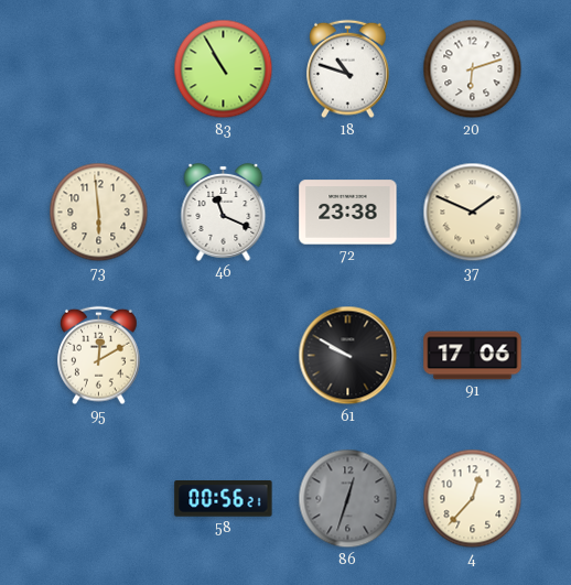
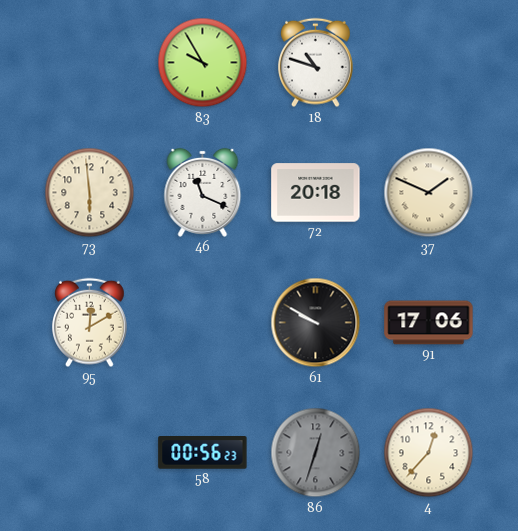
83: 10:55 -> 9:55
20: 6:12 -> none
72: 23:38 -> 20:18
58: 00:56:21 -> 00:56:23
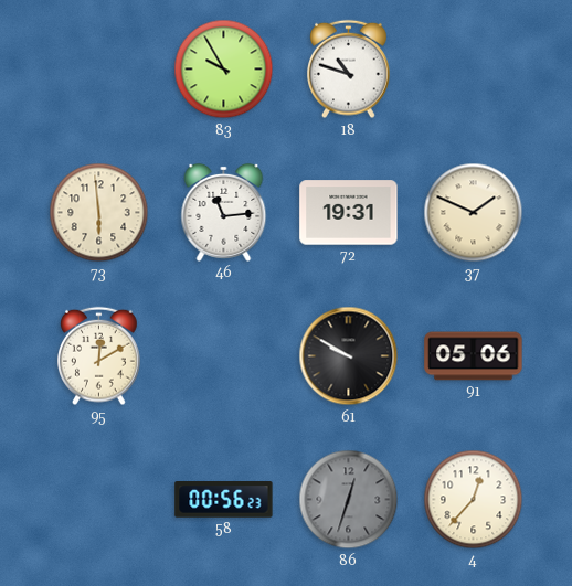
46: 11:19 -> 11:14
72: 20:18 -> 19:31
91: 17:06 -> 05:06
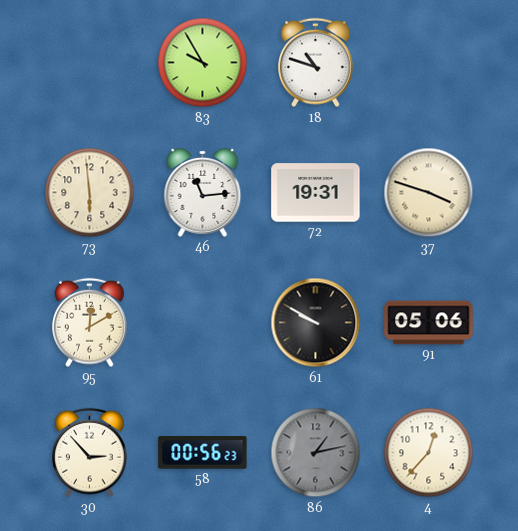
37: 1:49 -> 3:48
30: none -> 2:53
86: 12:33 -> 1:13
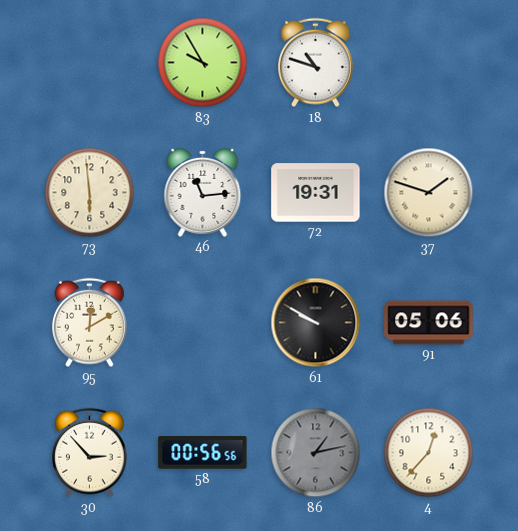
37: 3:48 -> 1:48
58: 00:56:23 -> 00:56:56
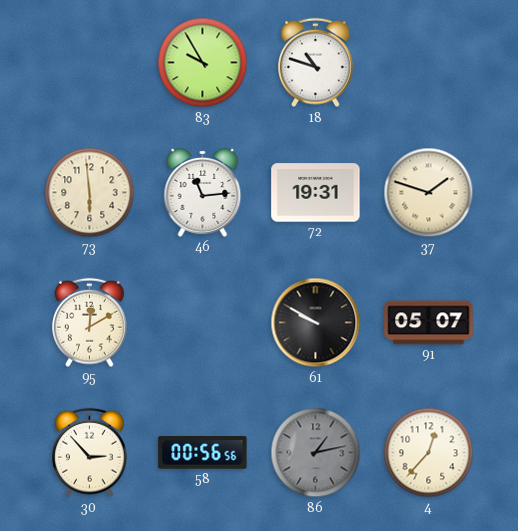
91: 05:06 -> 05:07
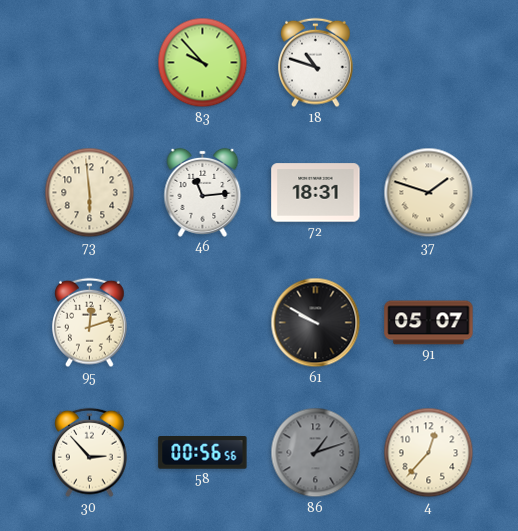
83: 9:55 -> 9:53
72: 19:31 -> 18:31
95: 12:10 -> 12:12
86: 1:13 -> 1:12
